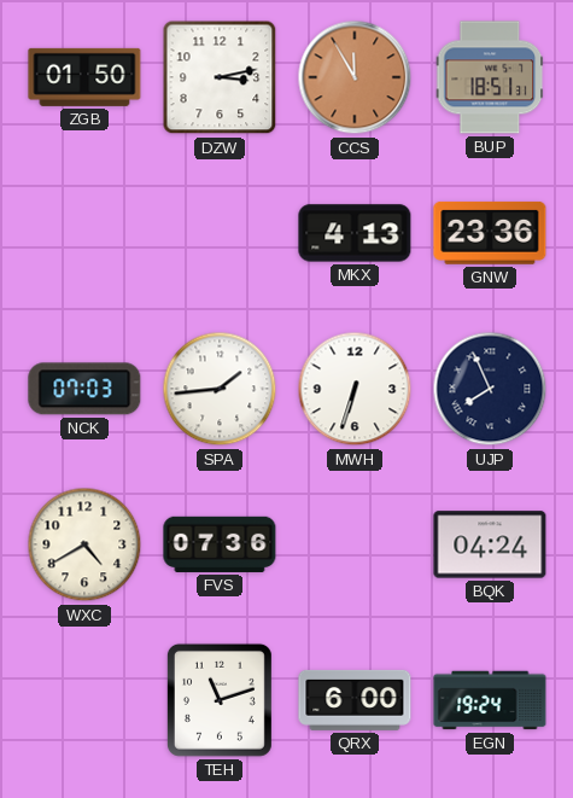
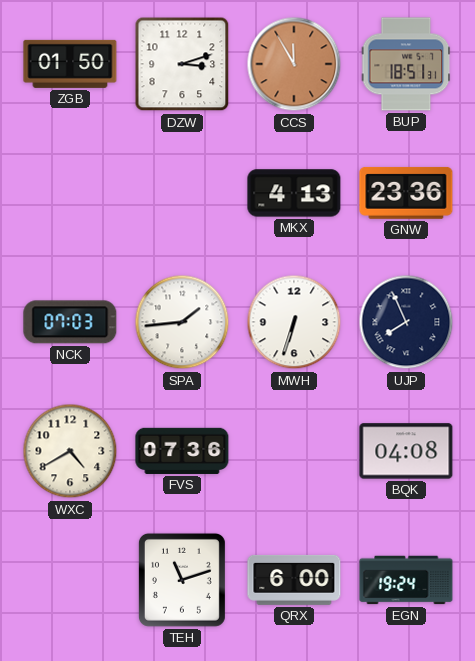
DZW: 3:13 -> 3:12
BQK: 04:24 -> 04:08
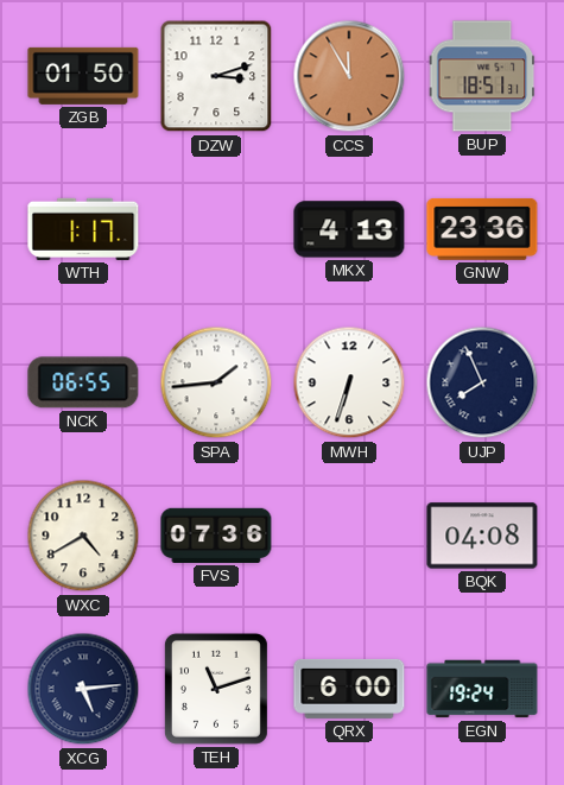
WTH: none -> 1:17
NCK: 07:03 -> 06:55
XCG: none -> 5:14
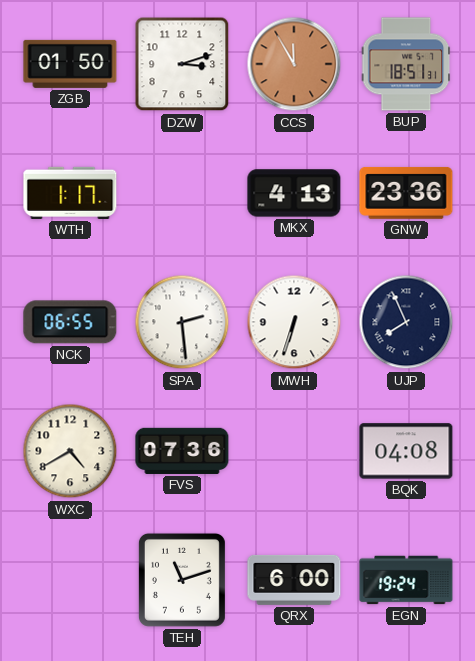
SPA: 1:44 -> 2:29
XCG: 5:14 -> none
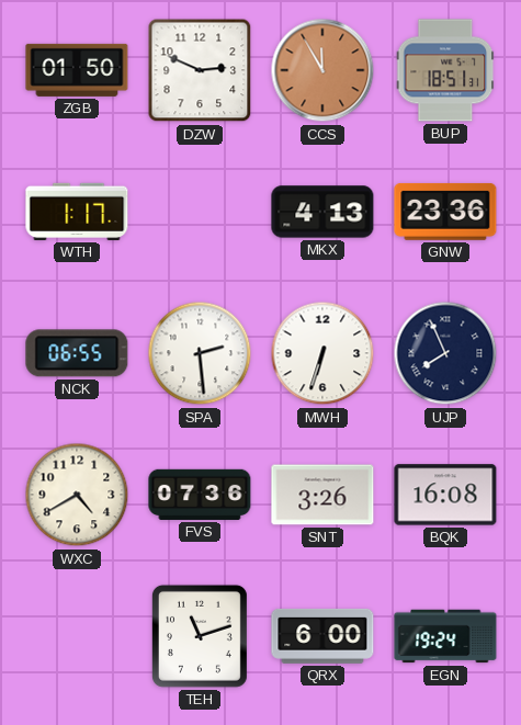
DZW: 3:12 -> 2:49
SNT: none -> 3:26
BQK: 04:08 -> 16:08
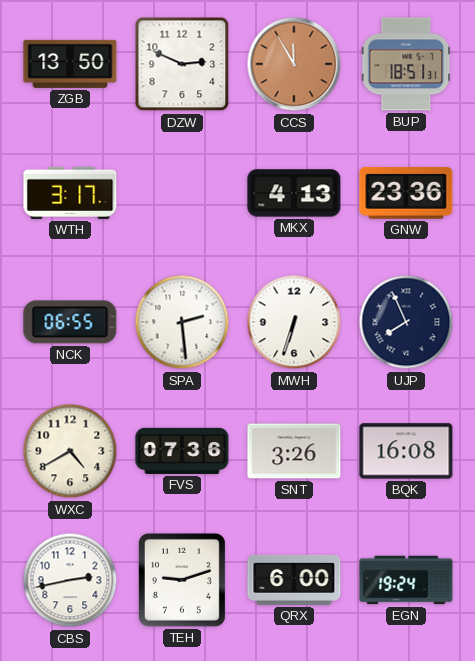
ZGB: 01:50 -> 13:50
WTH: 1:17 -> 3:17
CBS: none -> 2:43
TEH: 11:12 -> 9:12
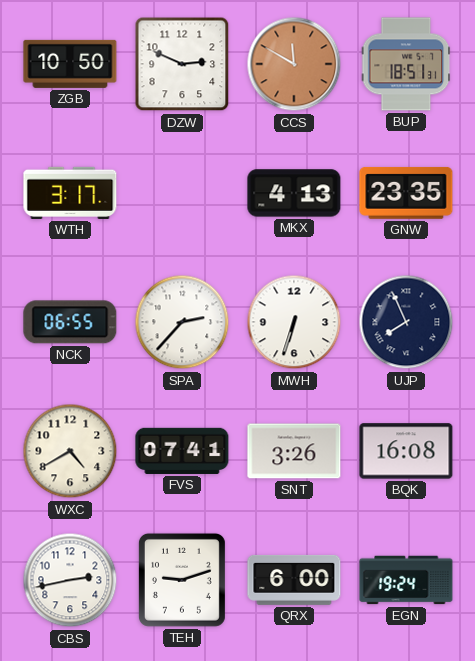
ZGB: 13:50 -> 10:50
CCS: 11:55 -> 11:50
GNW: 23:36 -> 23:35
SPA: 2:29 -> 2:37
FVS: 07:36 -> 07:41
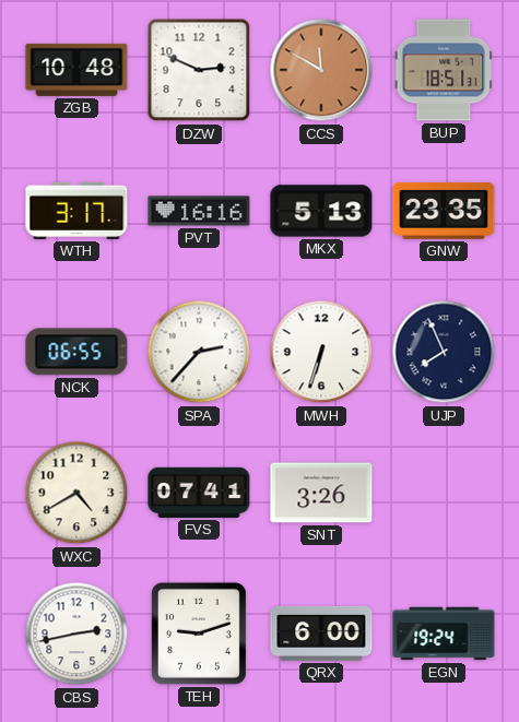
ZGB: 10:50 -> 10:48
PVT: none -> 16:16
MKX: 4:13 -> 5:13
BQK: 16:08 -> none
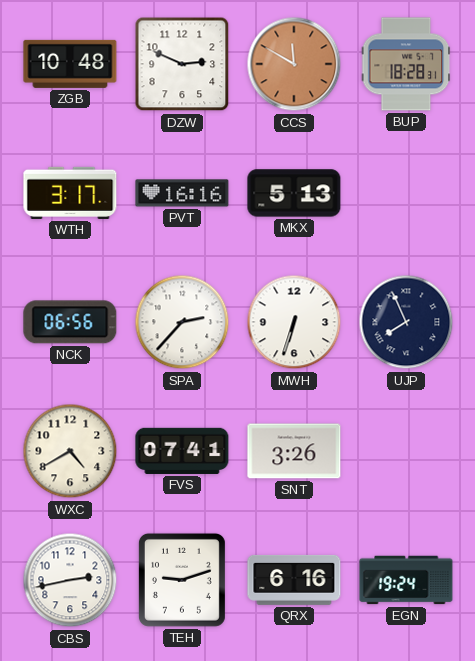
BUP: 18:51 -> 18:28
GNW: 23:35 -> none
NCK: 06:55 -> 06:56
QRX: 6:00 -> 6:16
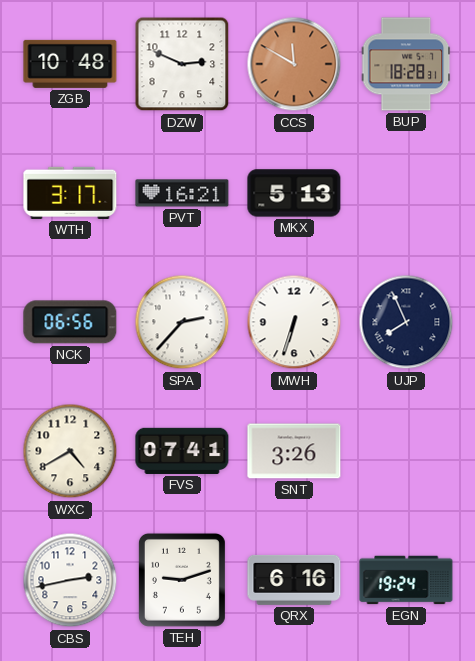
PVT: 16:16 -> 16:21
